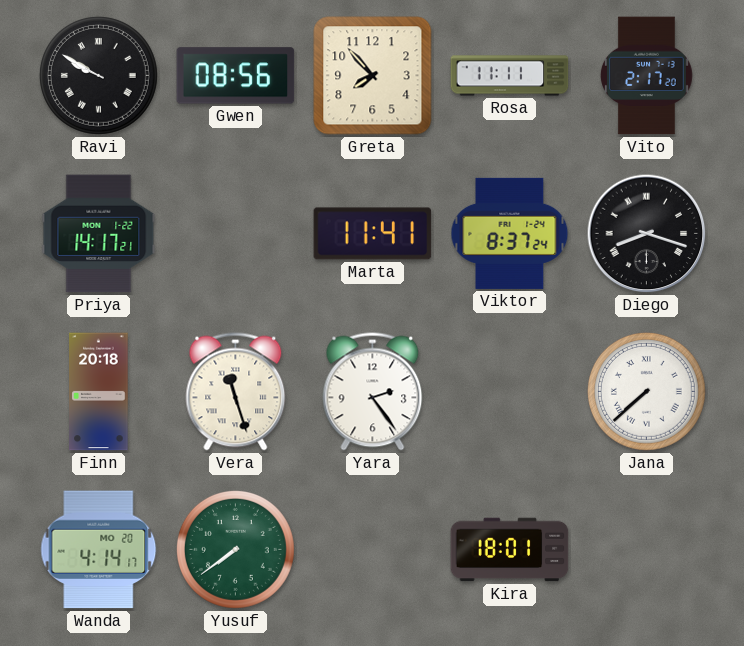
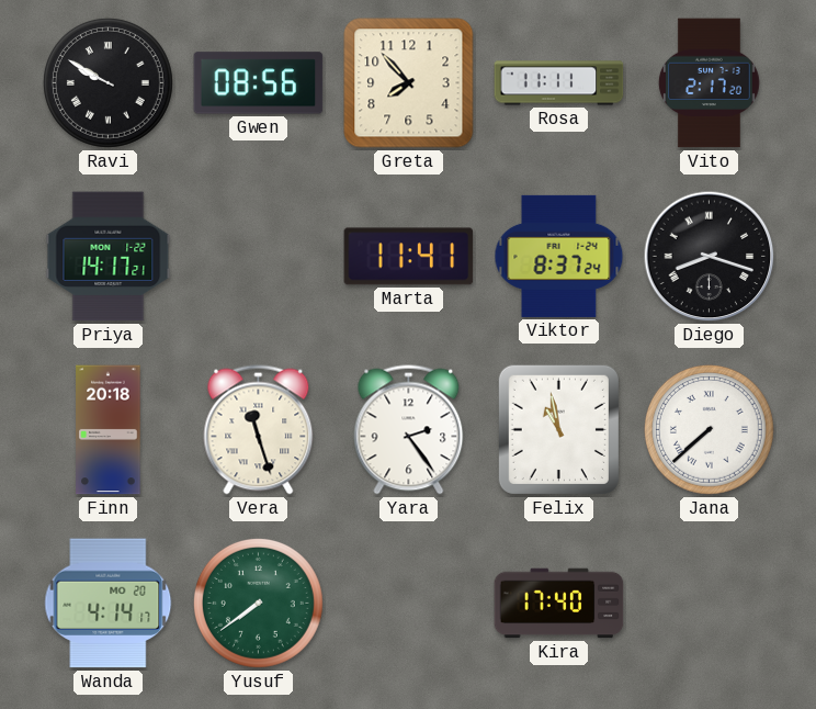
Felix: none -> 10:58
Kira: 18:01 -> 17:40
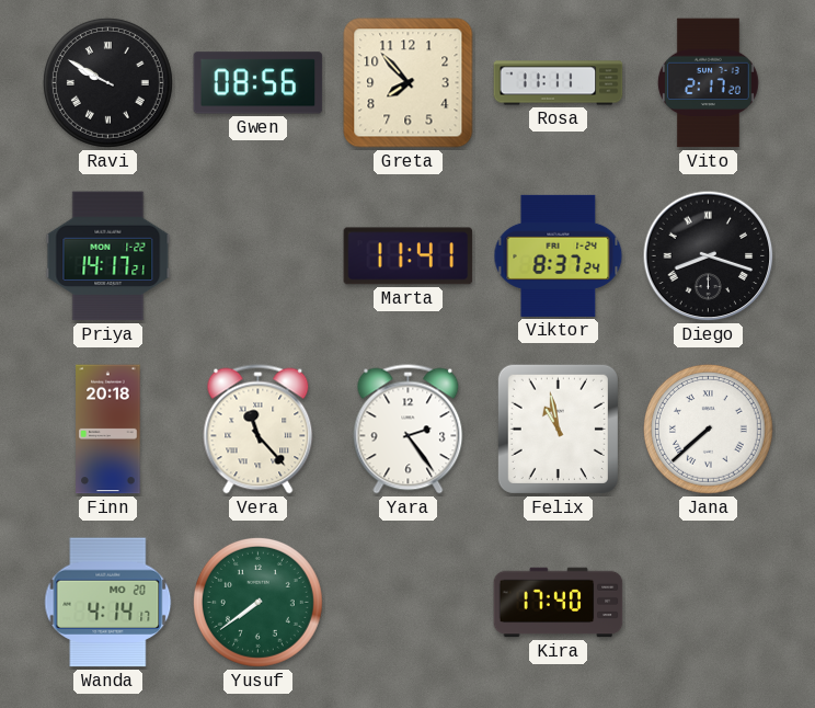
Vera: 11:27 -> 11:23
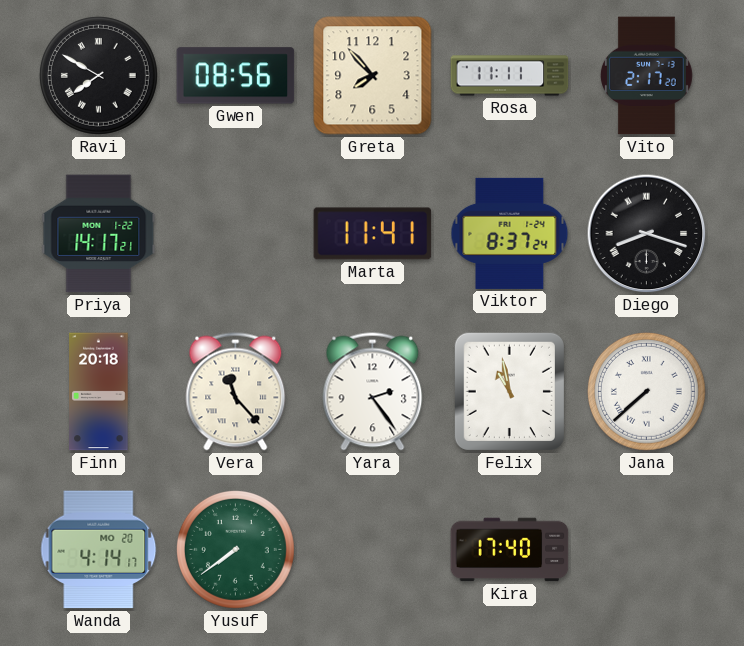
Ravi: 9:50 -> 7:50
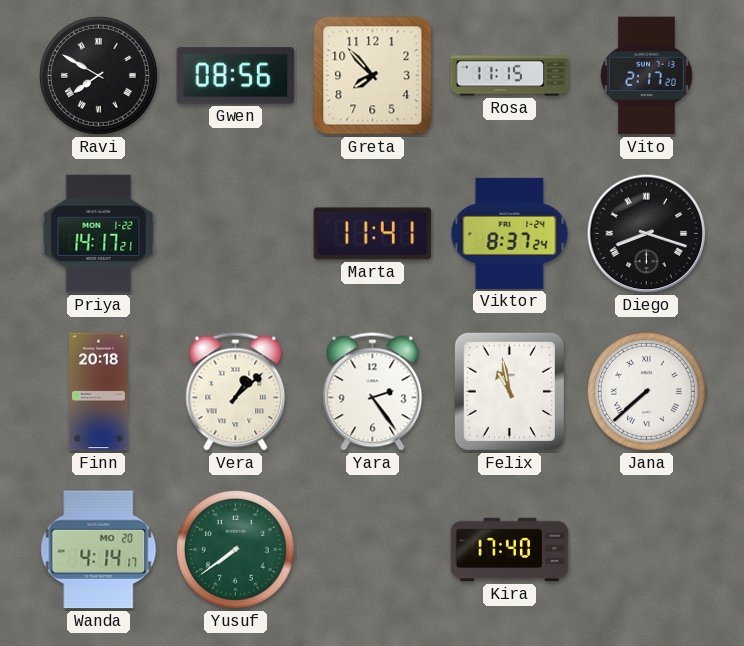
Rosa: 11:11 -> 11:15
Vera: 11:23 -> 1:08
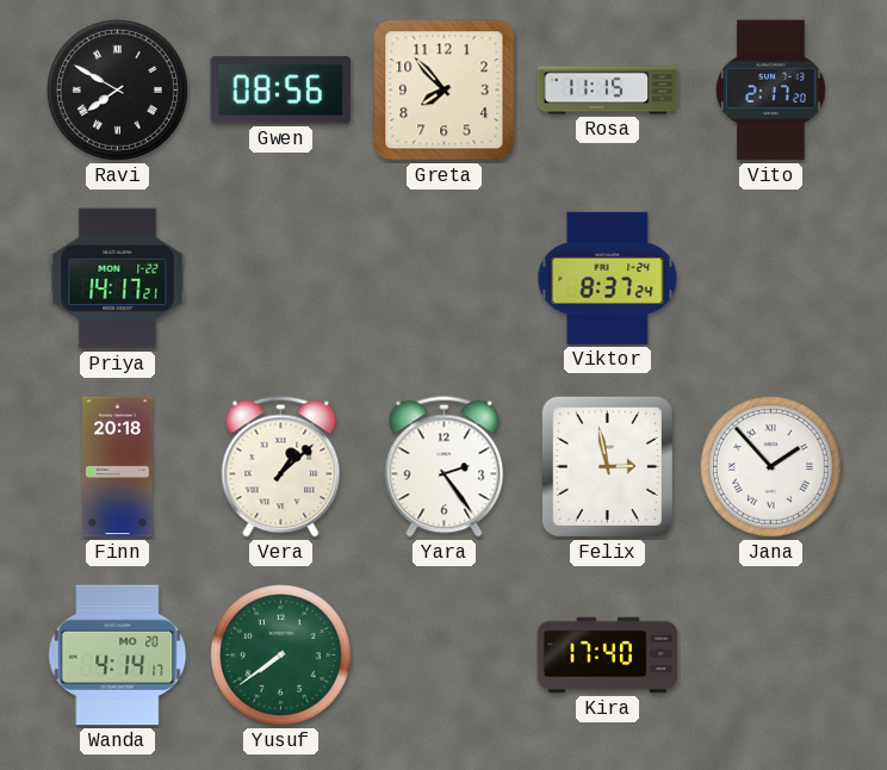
Marta: 11:41 -> none
Diego: 8:18 -> none
Felix: 10:58 -> 2:58
Jana: 7:38 -> 1:53
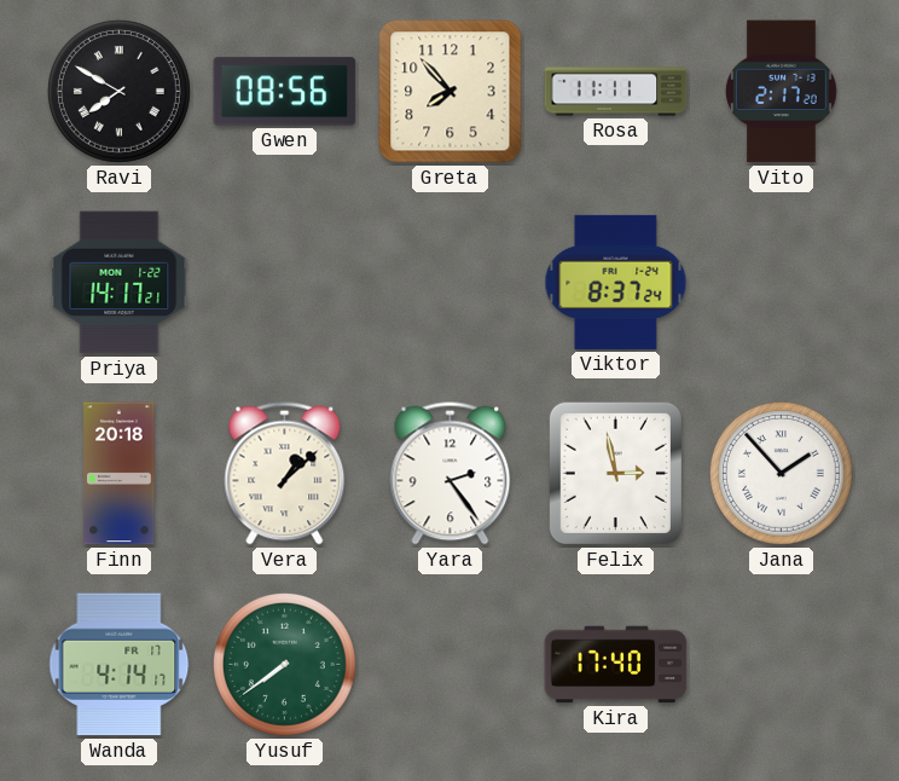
Rosa: 11:15 -> 11:11
Wanda date: MO 20 -> FR 17
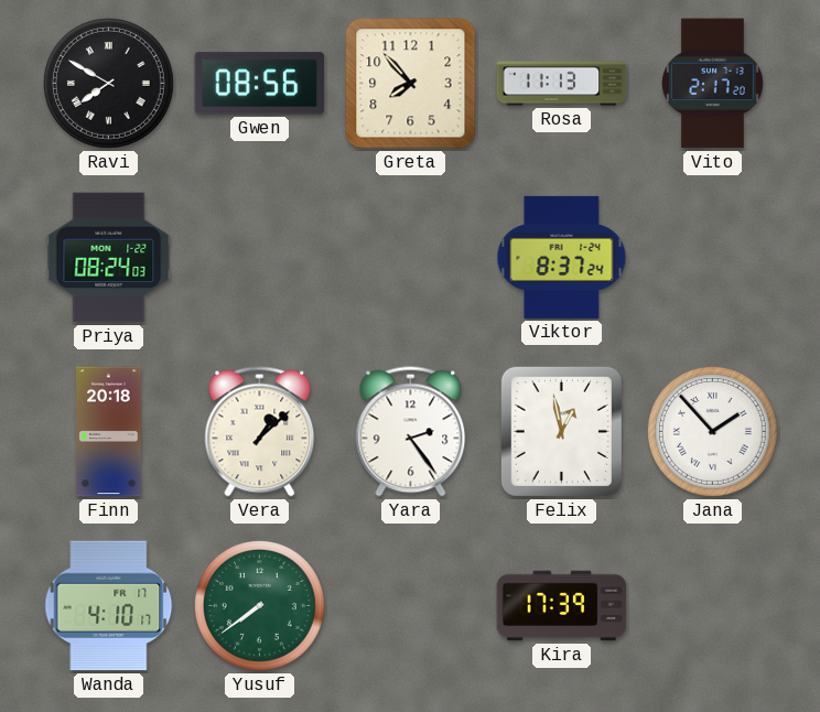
Rosa: 11:11 -> 11:13
Priya: 14:17 -> 08:24
Felix: 2:58 -> 12:58
Wanda: 4:14 -> 4:10
Kira: 17:40 -> 17:39
